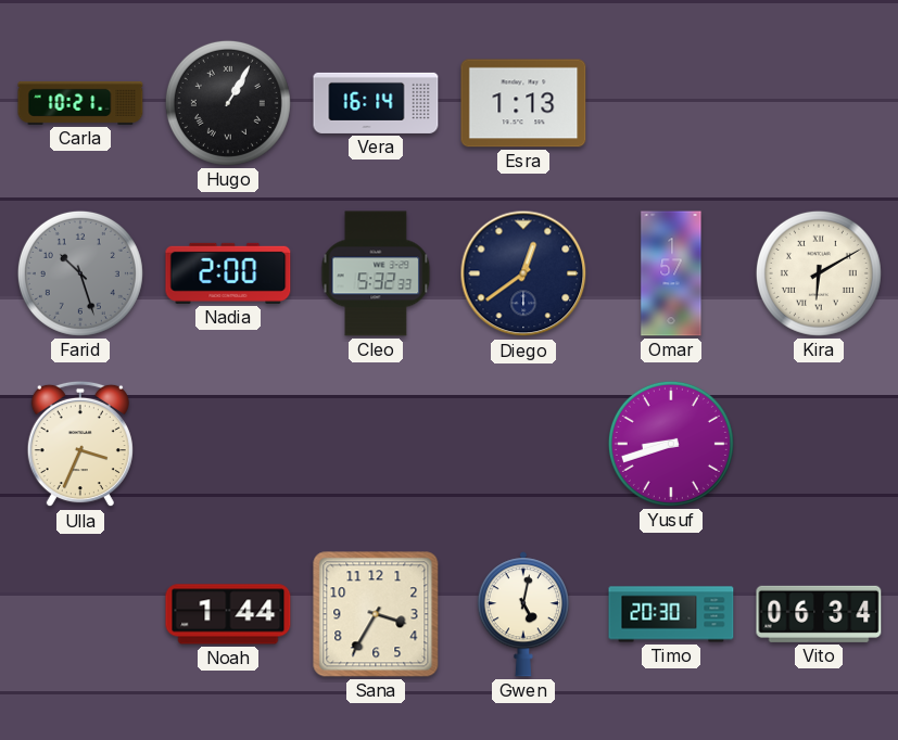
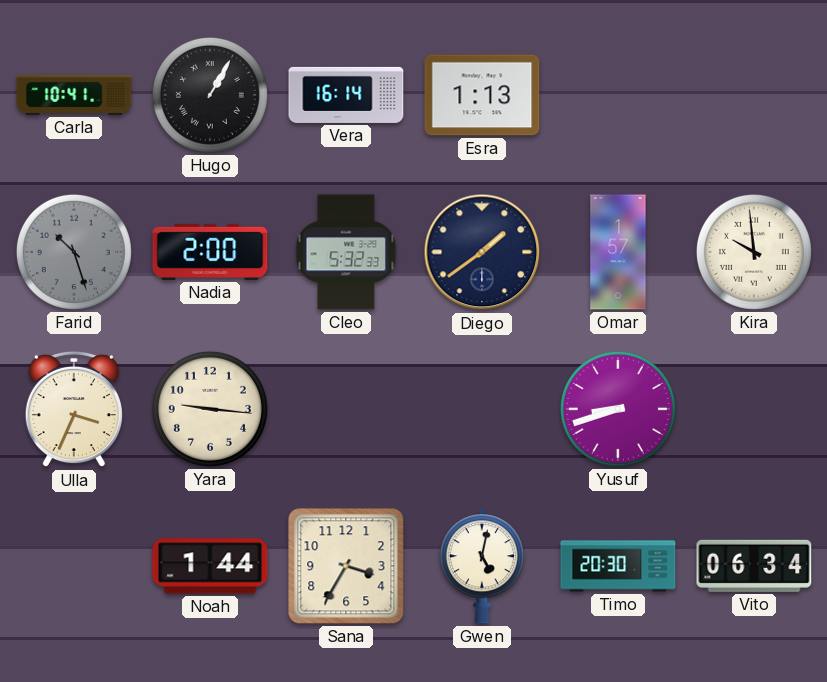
Carla: 10:21 -> 10:41
Diego: 12:39 -> 1:39
Kira: 6:10 -> 9:59
Yara: none -> 9:16
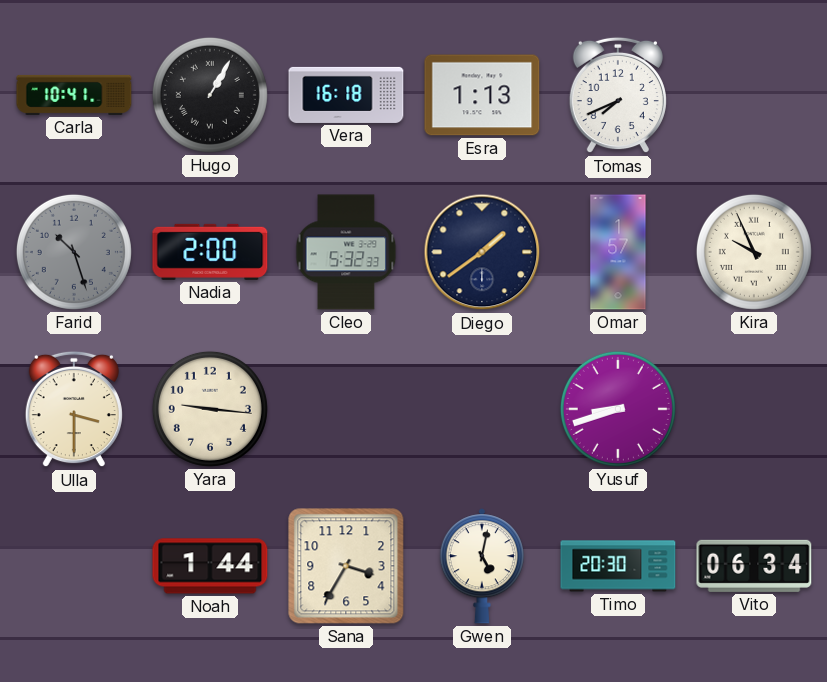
Vera: 16:14 -> 16:18
Tomas: none -> 7:41
Kira: 9:59 -> 9:56
Ulla: 3:34 -> 3:30
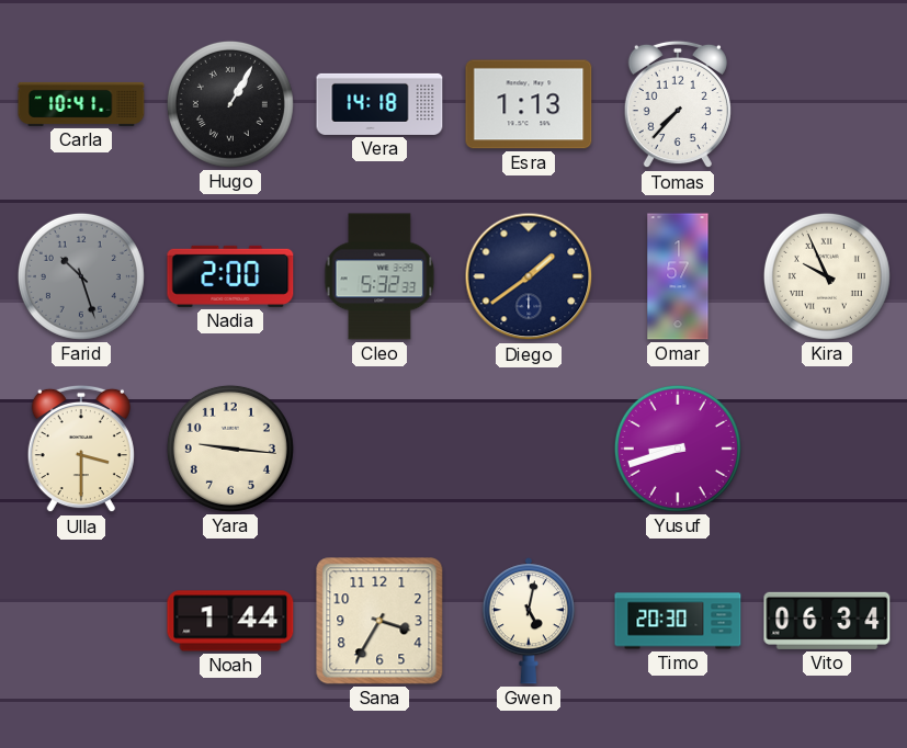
Vera: 16:18 -> 14:18
Tomas: 7:41 -> 7:37
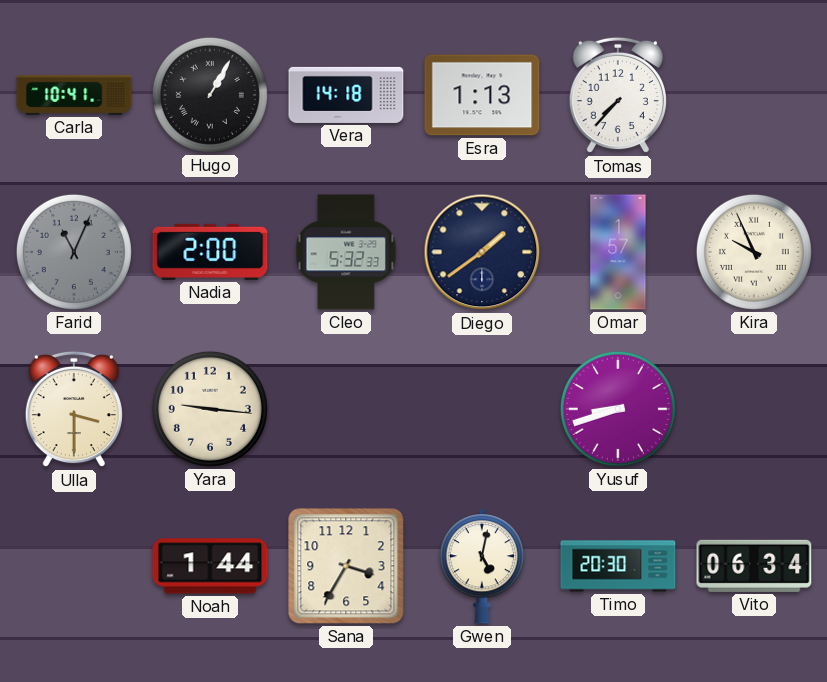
Farid: 10:27 -> 11:04
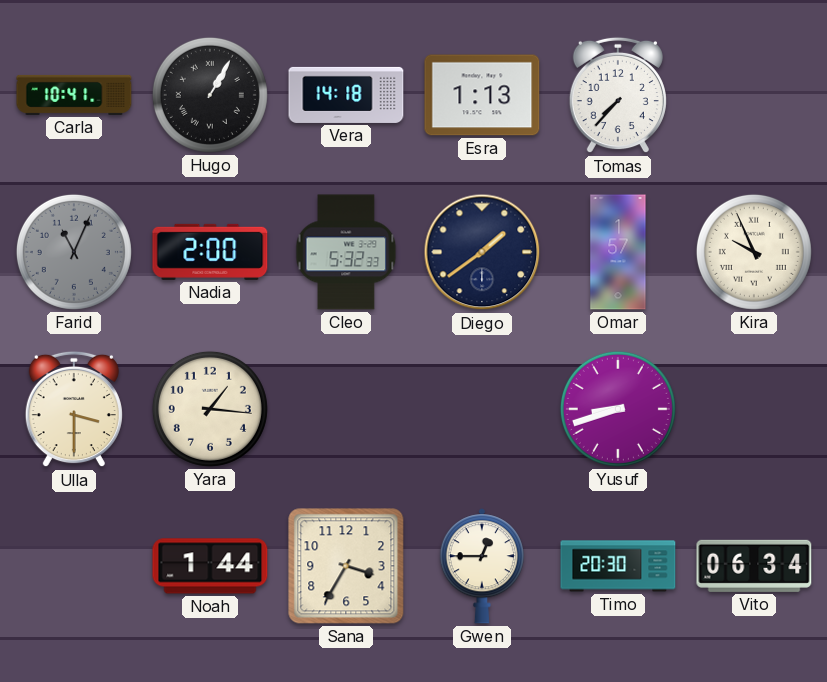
Yara: 9:16 -> 1:16
Gwen: 5:02 -> 12:45
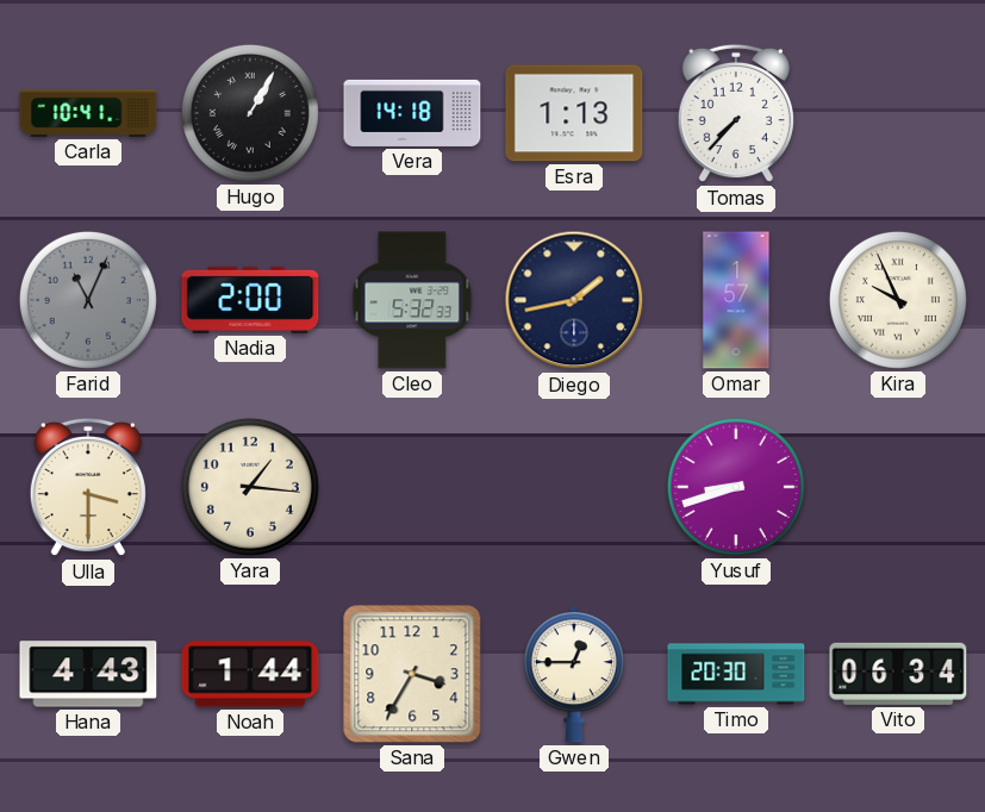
Diego: 1:39 -> 1:43
Hana: none -> 4:43
